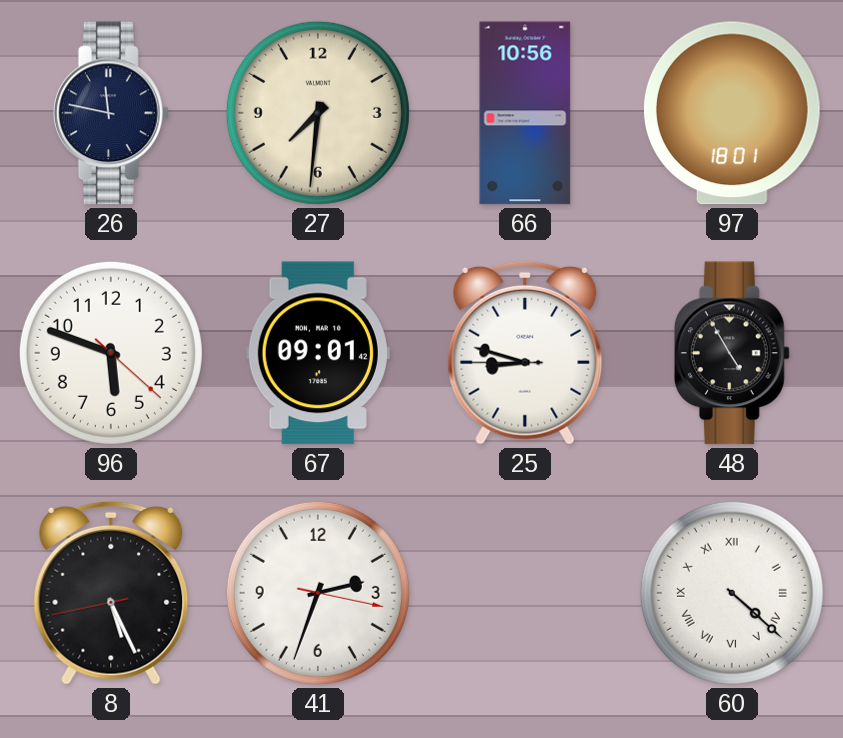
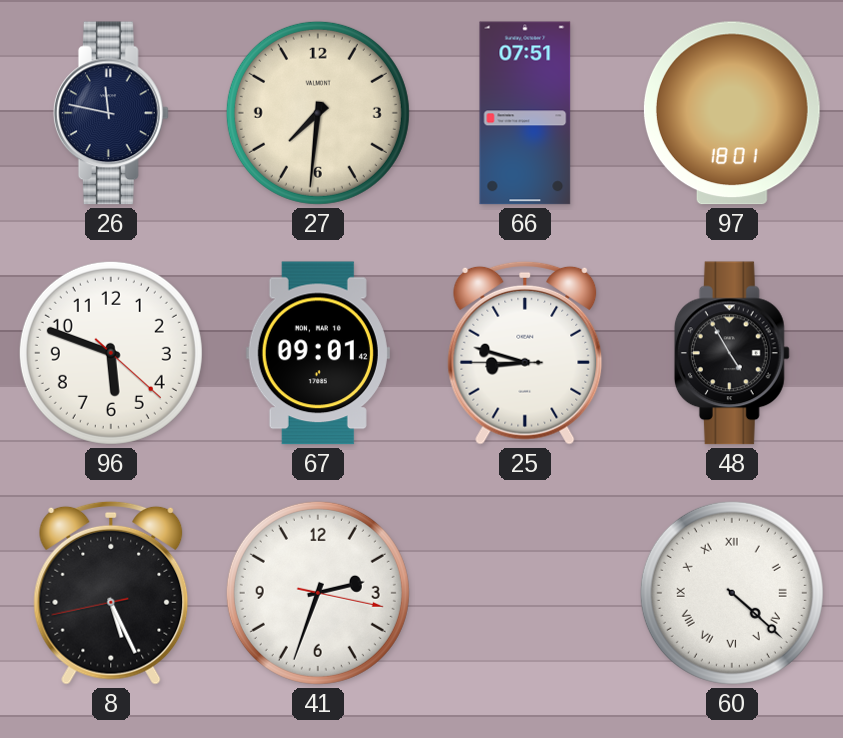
66: 10:56 -> 07:51
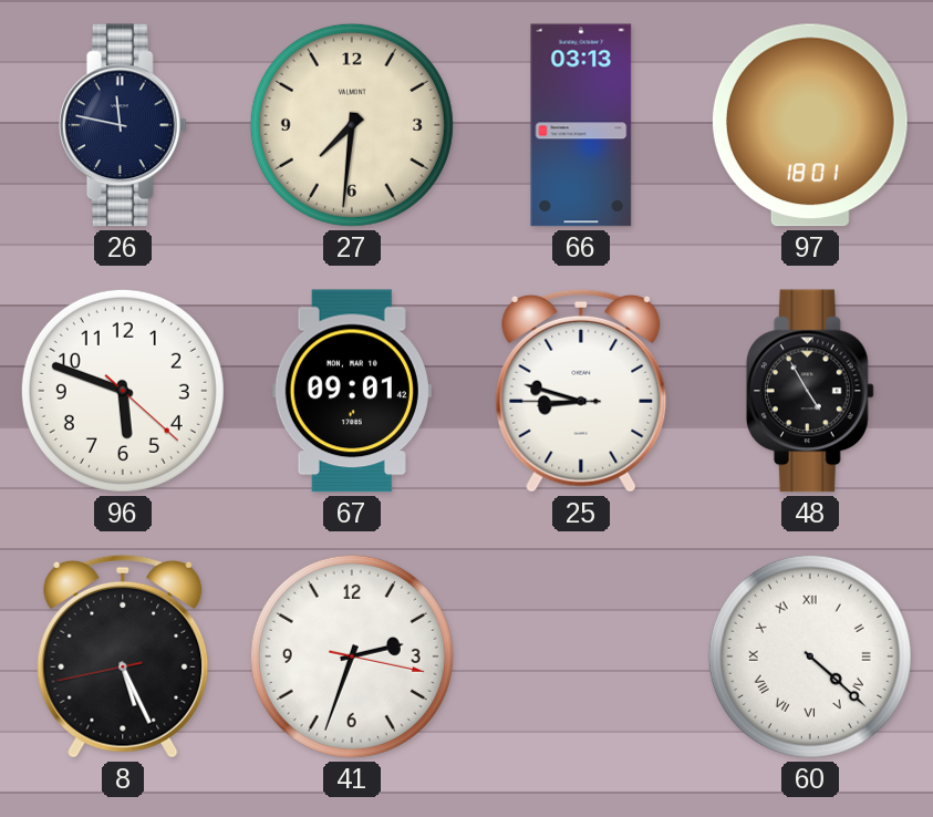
66: 07:51 -> 03:13
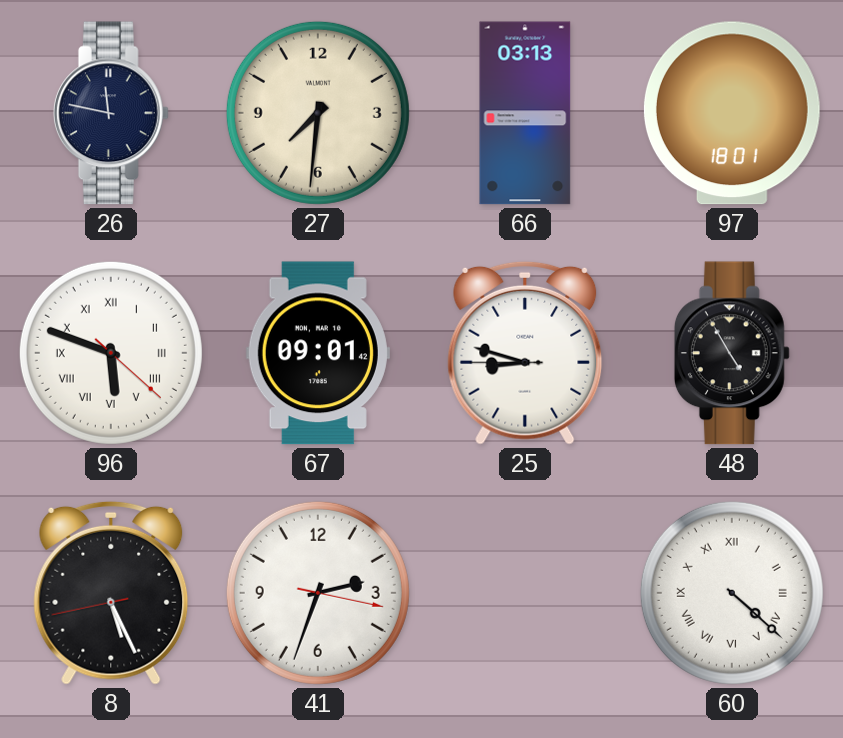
96 numerals: Arabic -> Roman
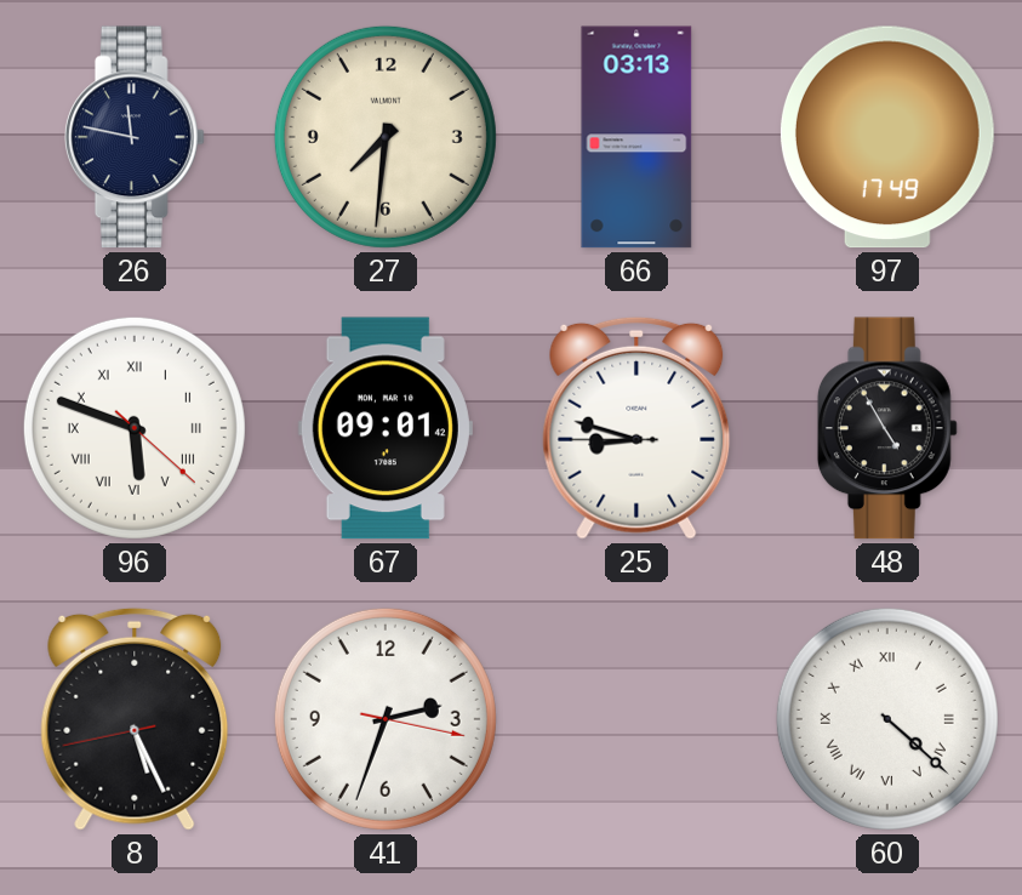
97: 18:01 -> 17:49
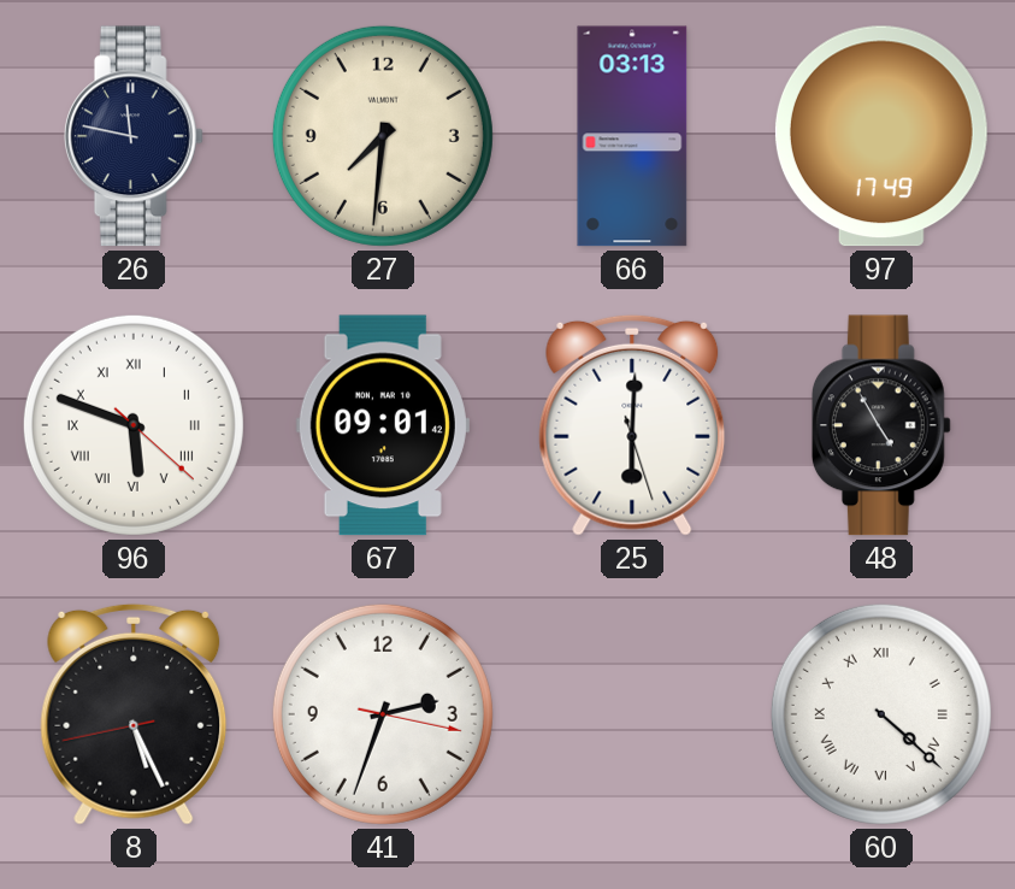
25: 8:47 -> 6:00
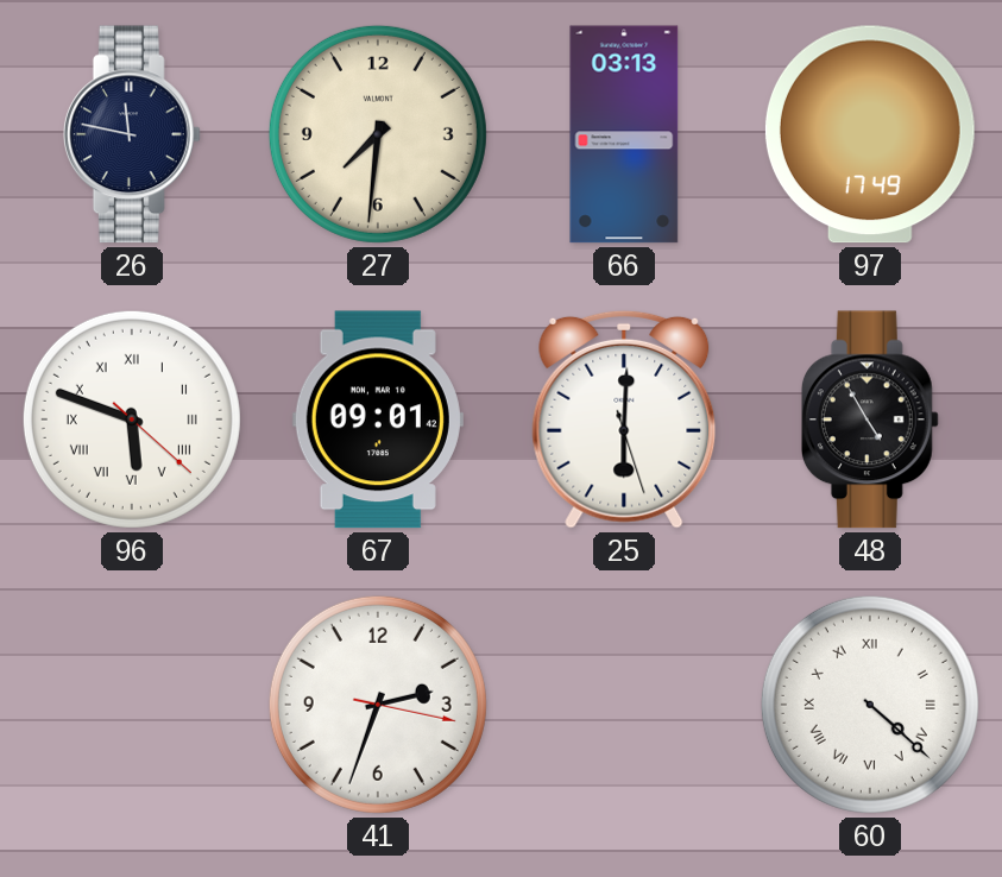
8: 5:25 -> none
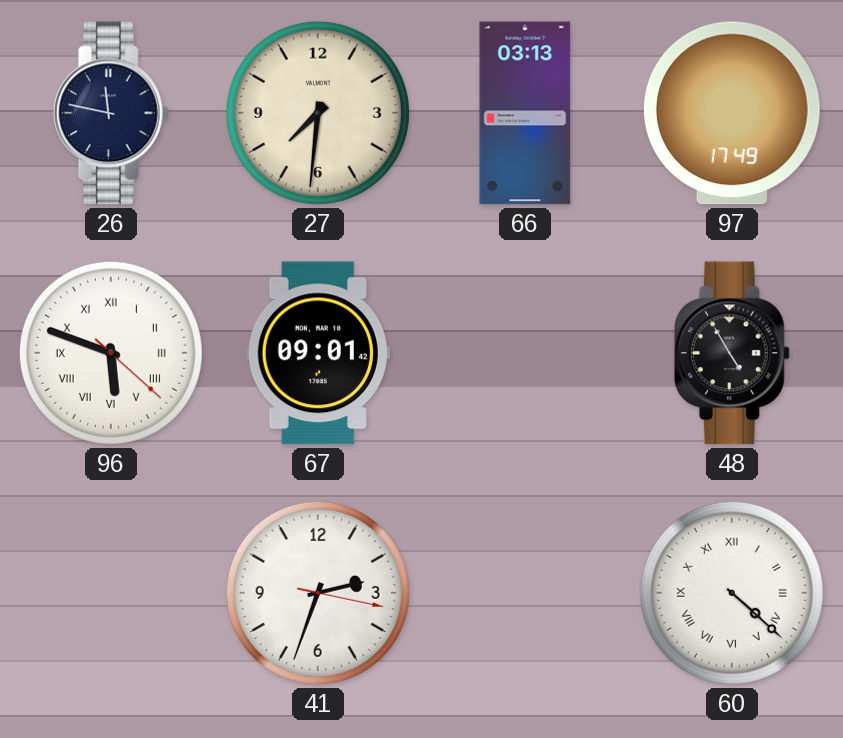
25: 6:00 -> none
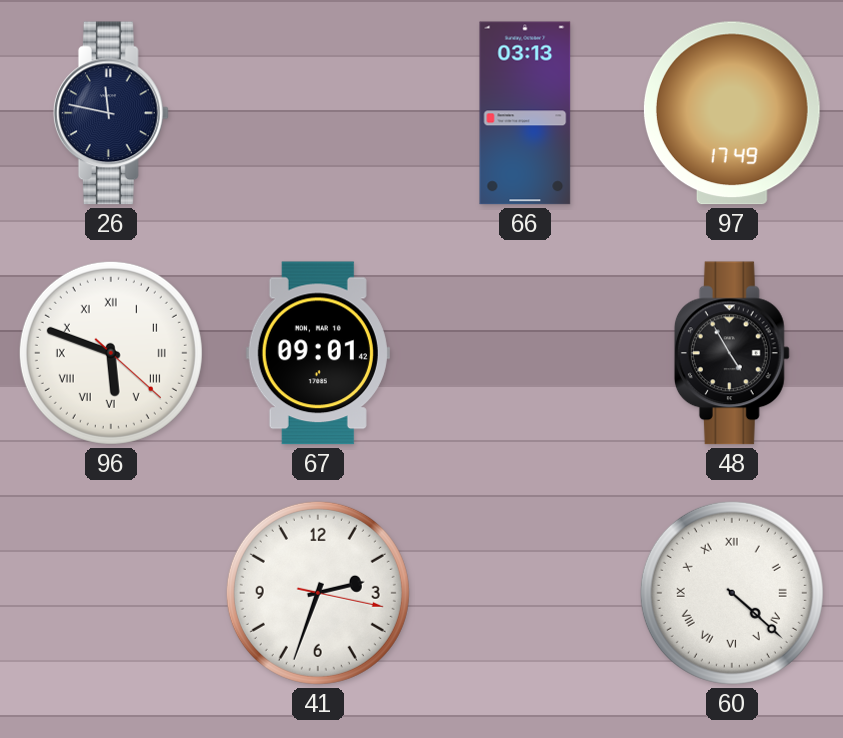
27: 7:31 -> none
